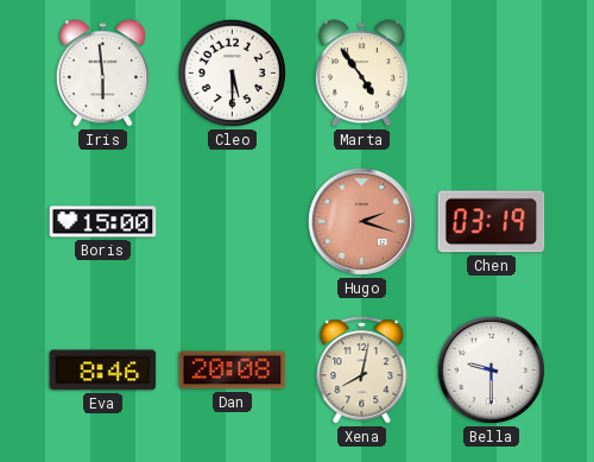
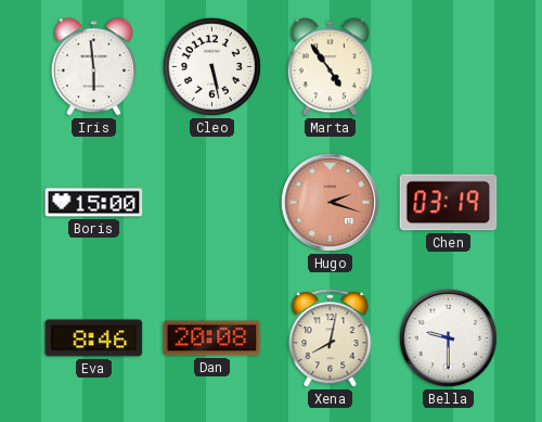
Cleo: 5:30 -> 5:28
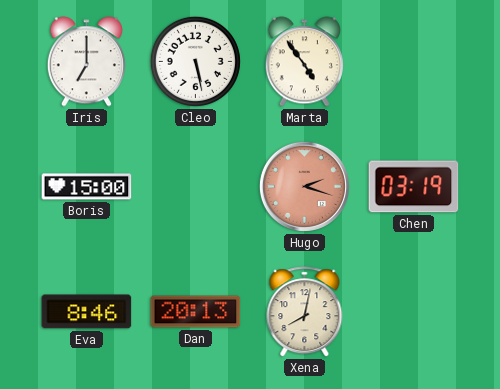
Iris: 5:59 -> 7:00
Dan: 20:08 -> 20:13
Bella: 9:30 -> none
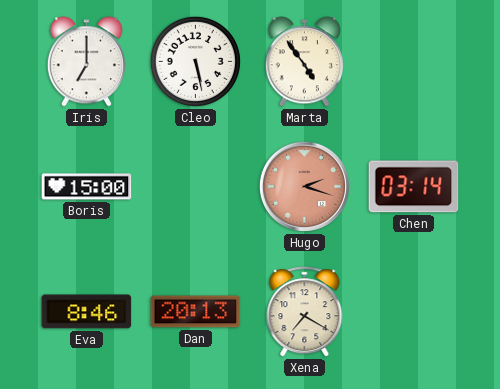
Chen: 03:19 -> 03:14
Xena: 8:02 -> 7:20
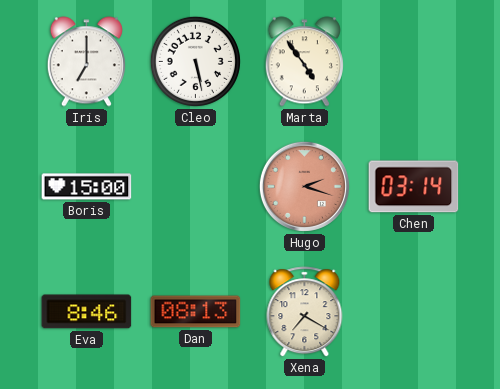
Dan: 20:13 -> 08:13
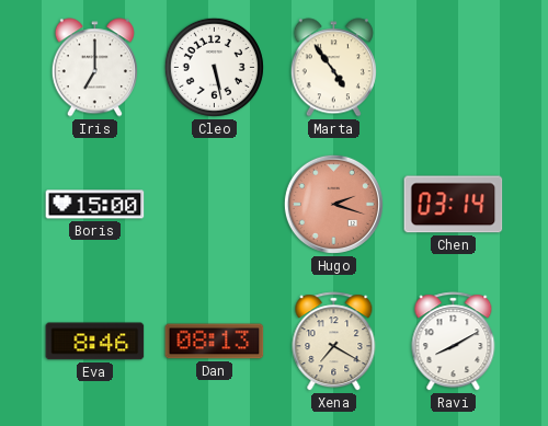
Ravi: none -> 8:10
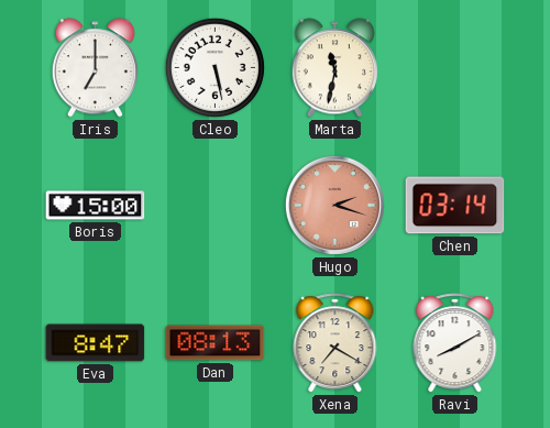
Marta: 4:54 -> 11:32
Eva: 8:46 -> 8:47
